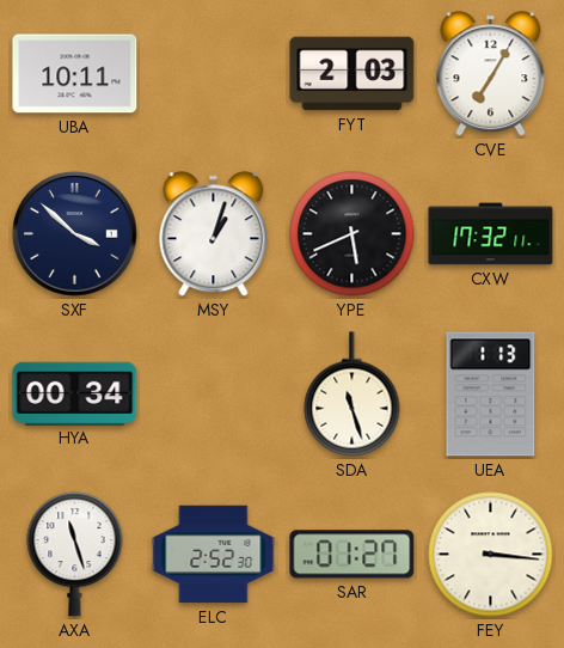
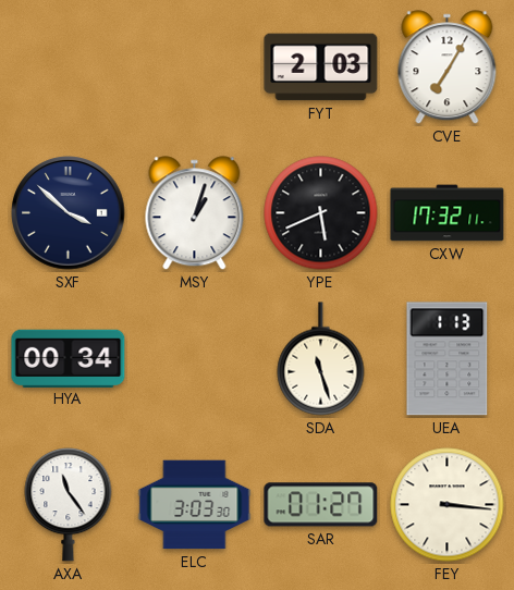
UBA: 10:11 -> none
AXA: 11:27 -> 11:24
ELC: 2:52 -> 3:03
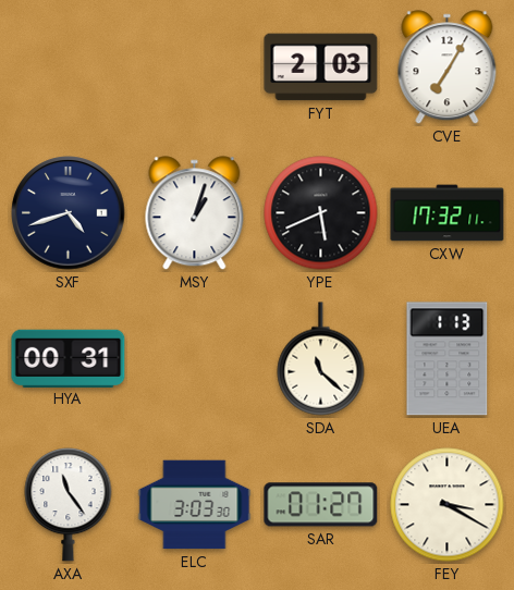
SXF: 3:52 -> 4:42
HYA: 00:34 -> 00:31
SDA: 11:27 -> 11:22
FEY: 3:16 -> 3:20
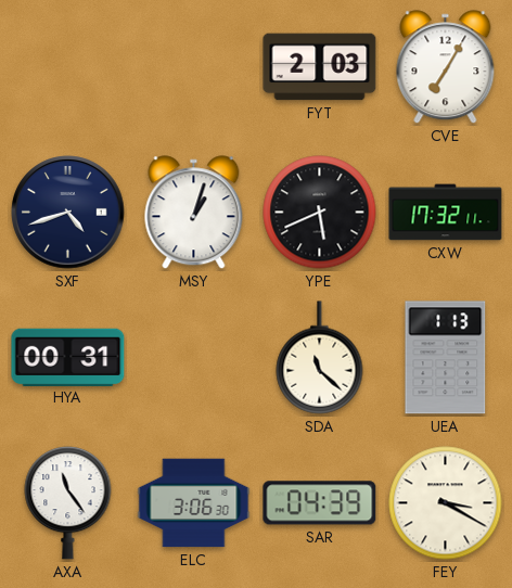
ELC: 3:03 -> 3:06
SAR: 01:27 -> 04:39
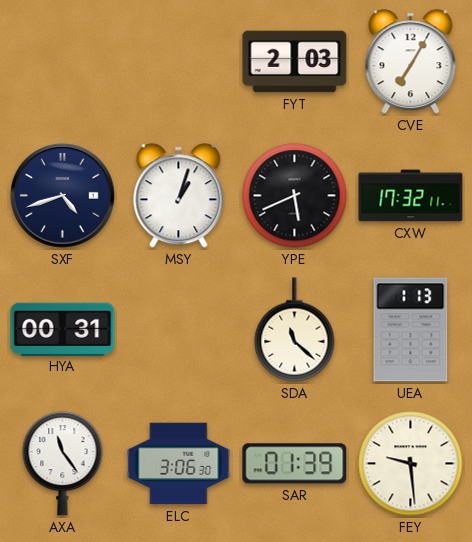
SAR: 04:39 -> 01:39
FEY: 3:20 -> 9:29
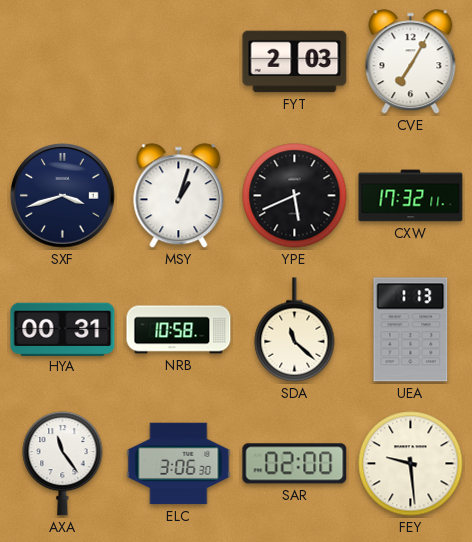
SXF: 4:42 -> 3:42
NRB: none -> 10:58
SAR: 01:39 -> 02:00
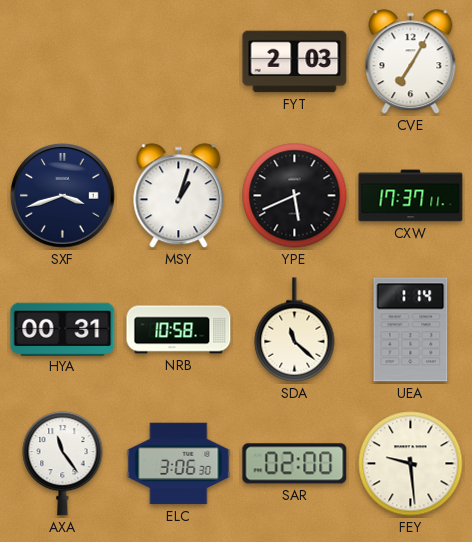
CXW: 17:32 -> 17:37
UEA: 1:13 -> 1:14
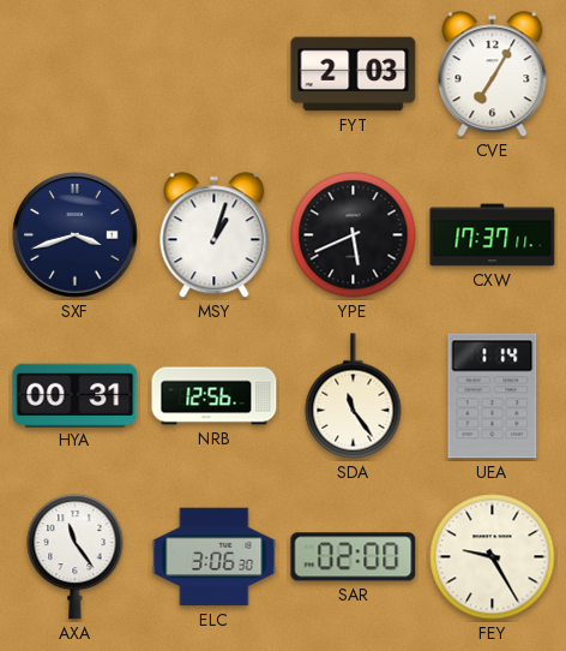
NRB: 10:58 -> 12:56
SDA: 11:22 -> 11:24
FEY: 9:29 -> 9:25
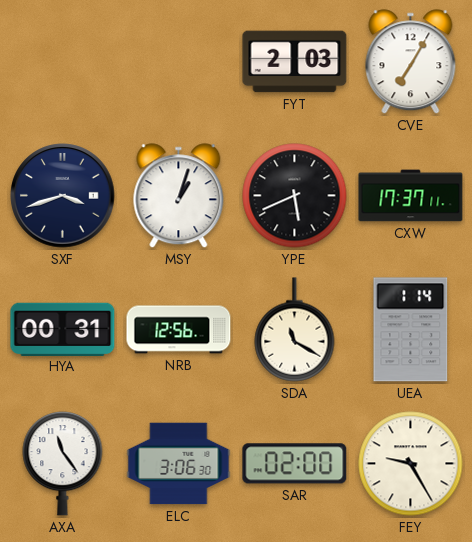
SDA: 11:24 -> 11:20
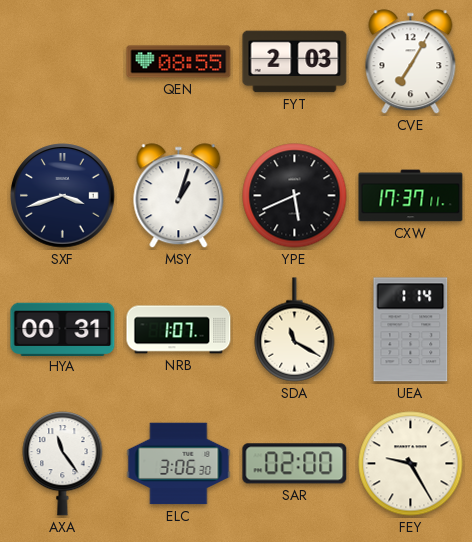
QEN: none -> 08:55
NRB: 12:56 -> 1:07
